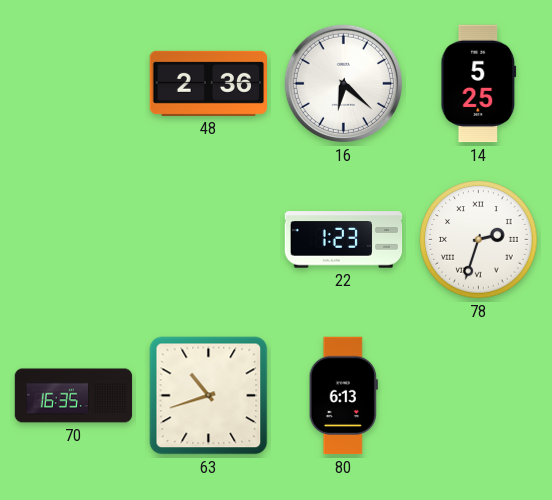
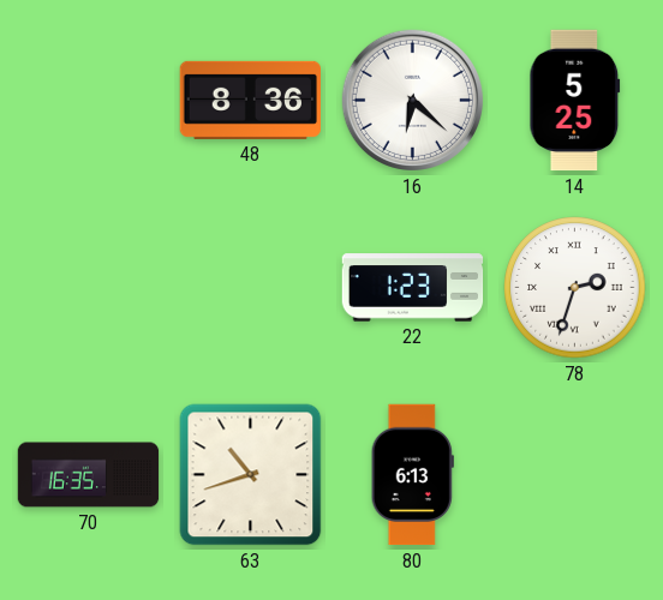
48: 2:36 -> 8:36
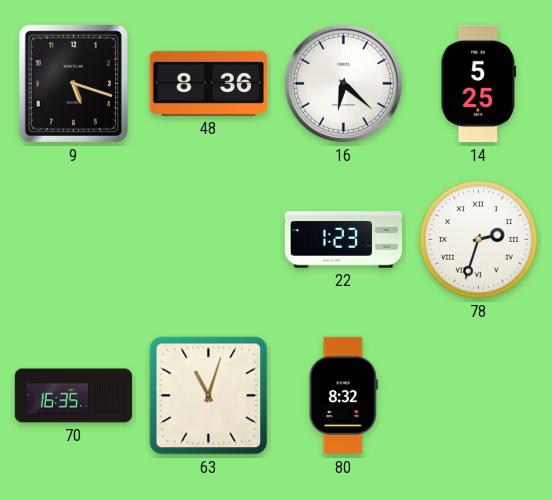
9: none -> 5:18
63: 10:42 -> 11:03
80: 6:13 -> 8:32
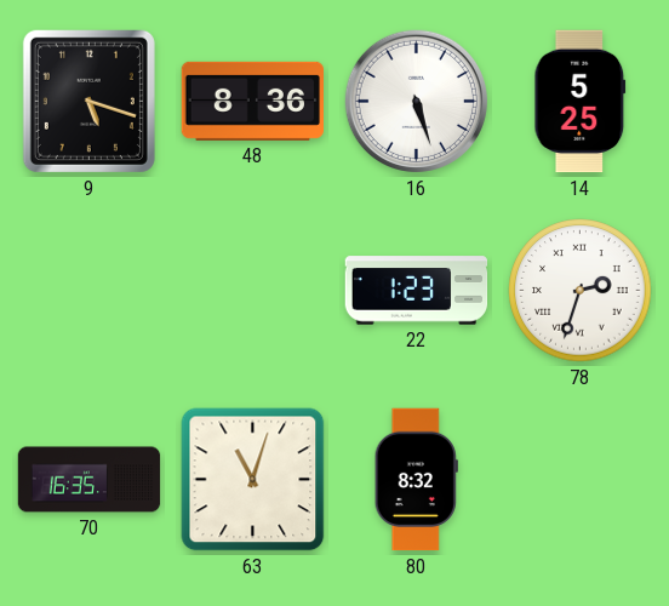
16: 6:22 -> 5:27
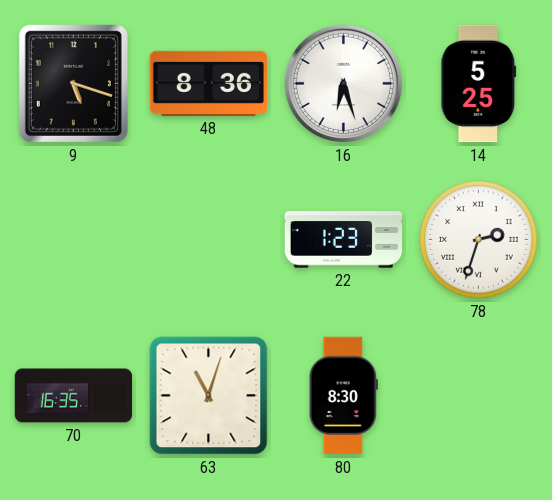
16: 5:27 -> 6:27
80: 8:32 -> 8:30
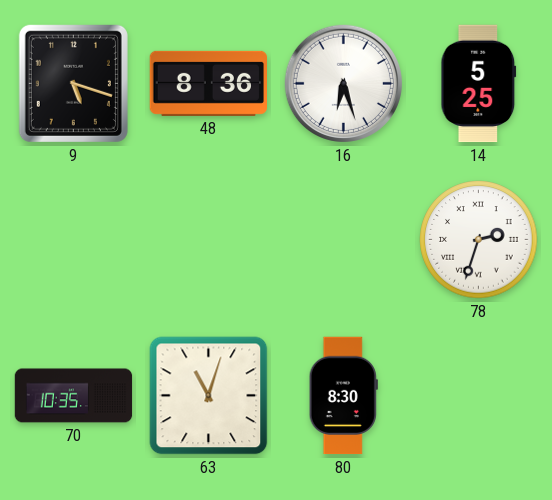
22: 1:23 -> none
70: 16:35 -> 10:35
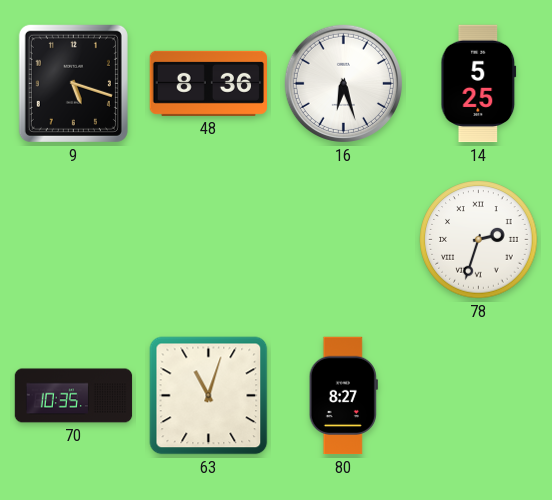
80: 8:30 -> 8:27
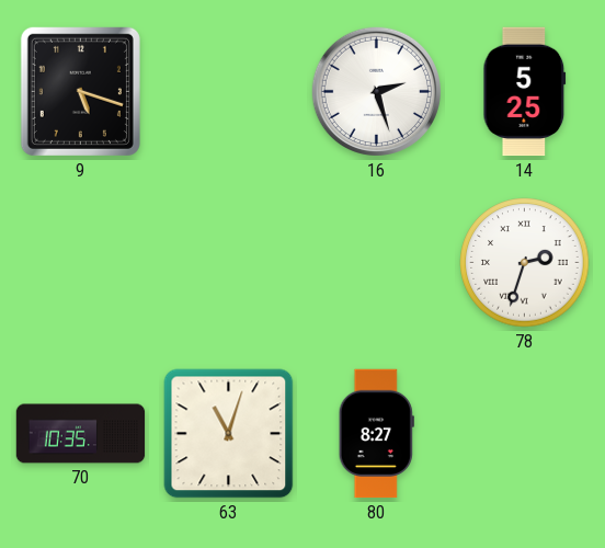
48: 8:36 -> none
16: 6:27 -> 2:27
